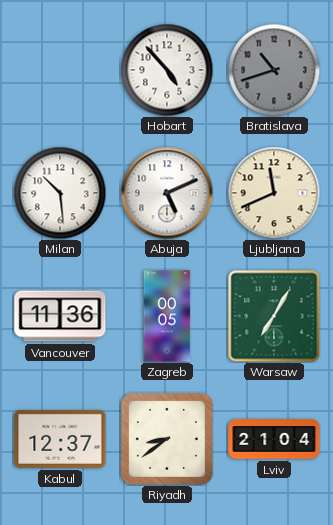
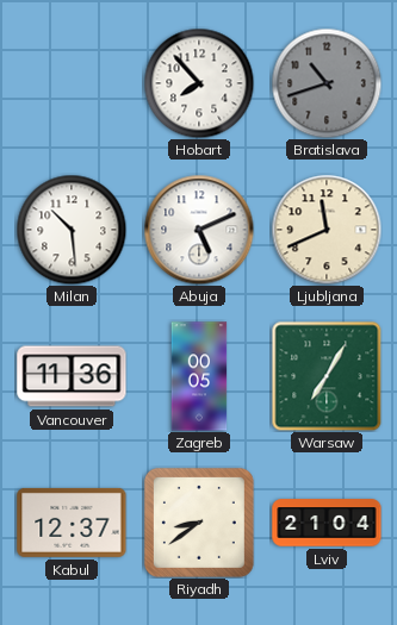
Hobart: 4:53 -> 7:53
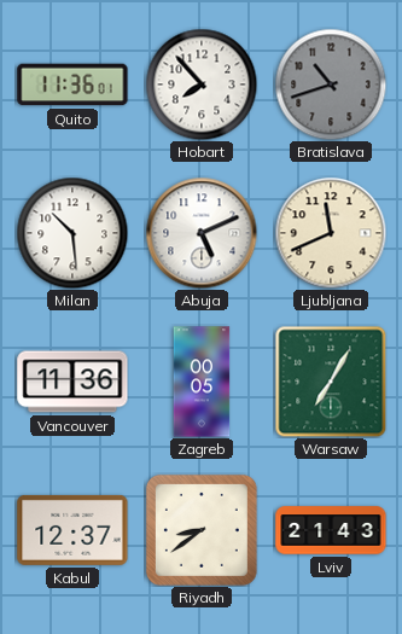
Quito: none -> 11:36
Lviv: 21:04 -> 21:43
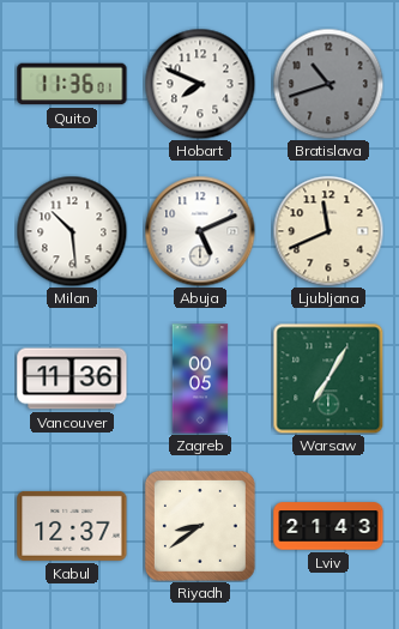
Hobart: 7:53 -> 7:49
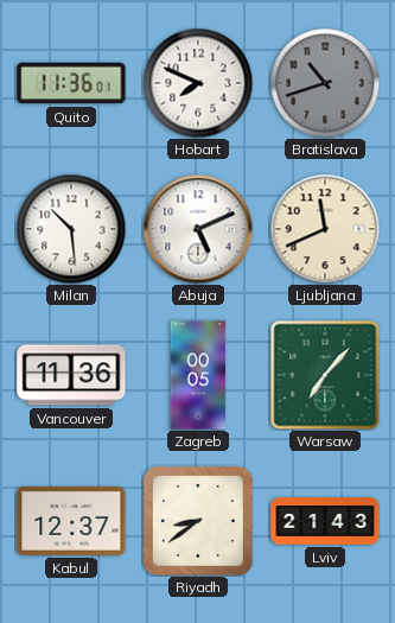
Warsaw: 7:05 -> 7:07
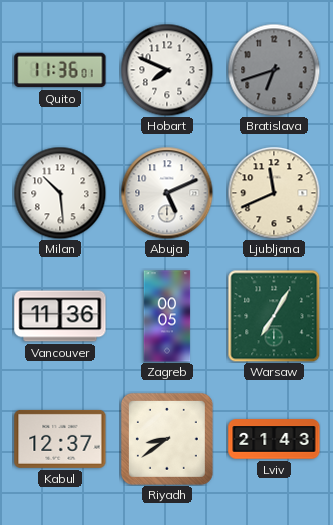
Bratislava: 10:42 -> 6:42
Warsaw: 7:07 -> 7:05
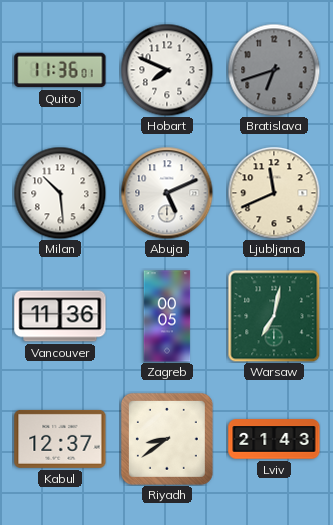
Warsaw: 7:05 -> 7:02
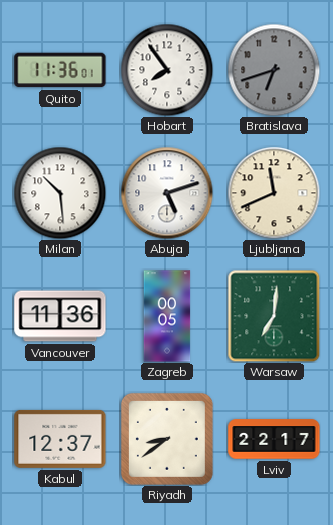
Hobart: 7:49 -> 7:54
Abuja: 5:11 -> 5:12
Warsaw: 7:02 -> 7:01
Lviv: 21:43 -> 22:17
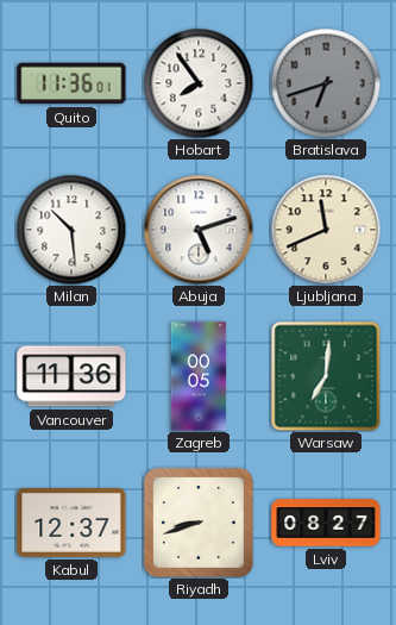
Riyadh: 8:39 -> 8:42
Lviv: 22:17 -> 08:27
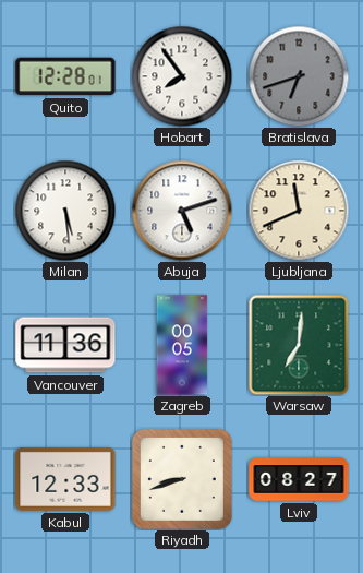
Quito: 11:36 -> 12:28
Milan: 10:29 -> 5:29
Kabul: 12:37 -> 12:33
